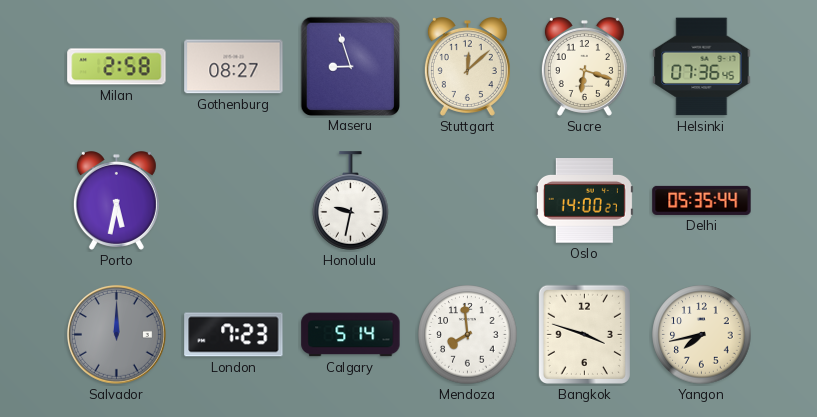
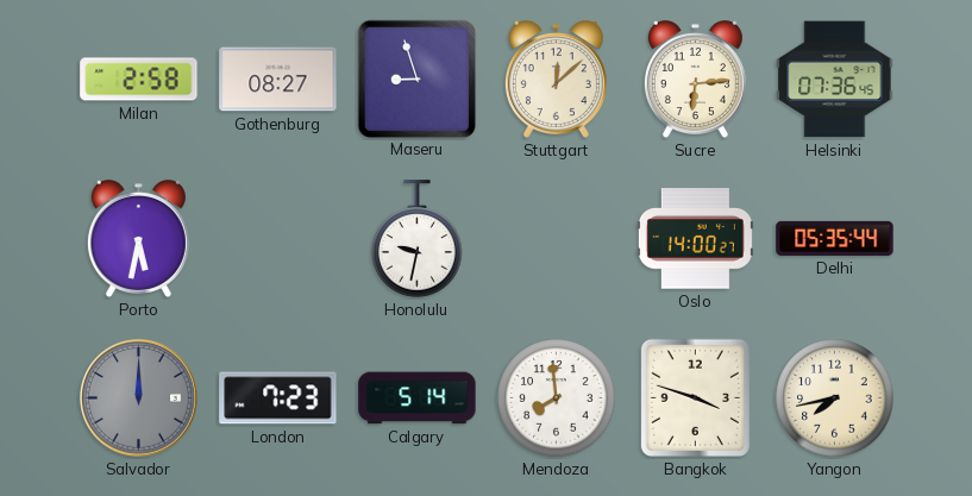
Sucre: 6:18 -> 6:14
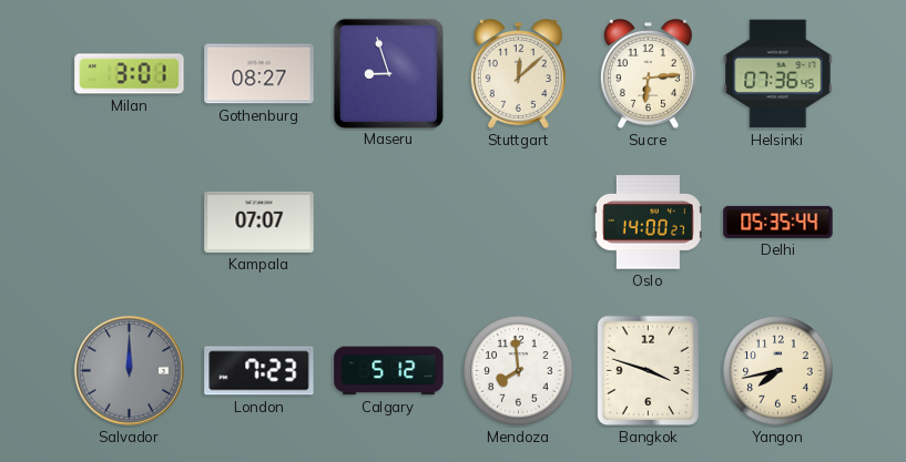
Milan: 2:58 -> 3:01
Porto: 5:32 -> none
Kampala: none -> 07:07
Honolulu: 9:32 -> none
Calgary: 5:14 -> 5:12
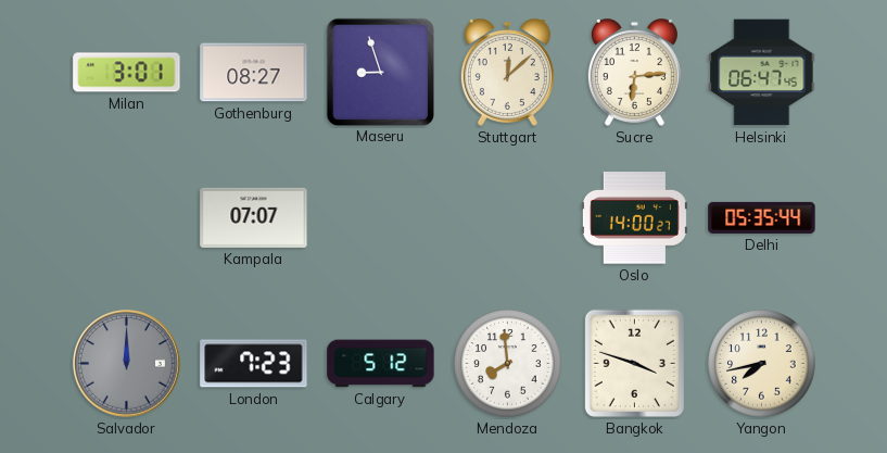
Helsinki: 07:36 -> 06:47
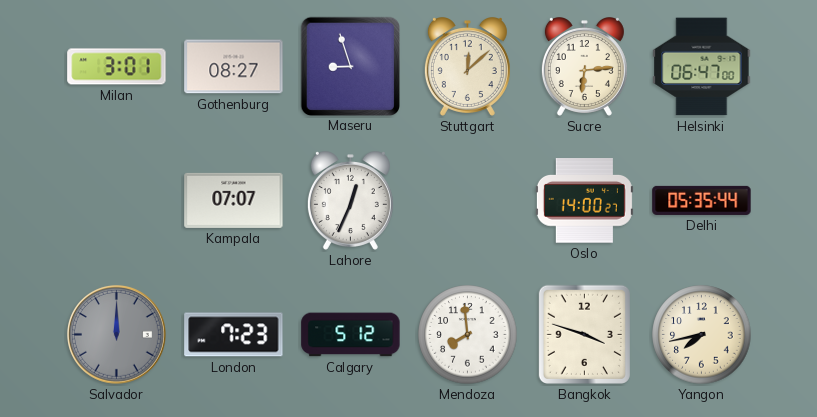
Helsinki: 06:47:45 -> 06:47:00
Lahore: none -> 12:34
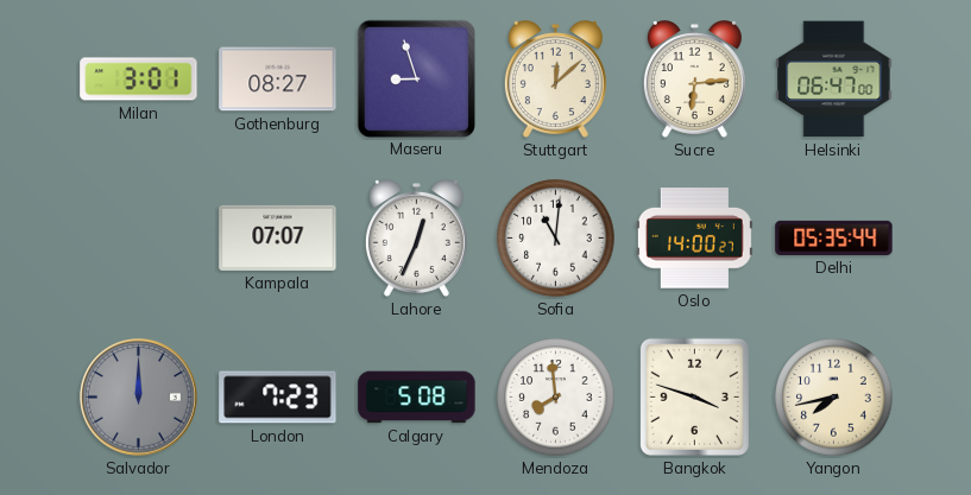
Sofia: none -> 11:01
Calgary: 5:12 -> 5:08
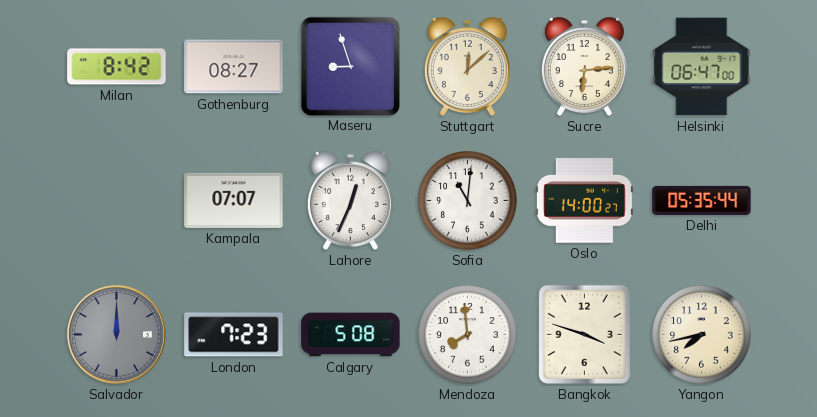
Milan: 3:01 -> 8:42
